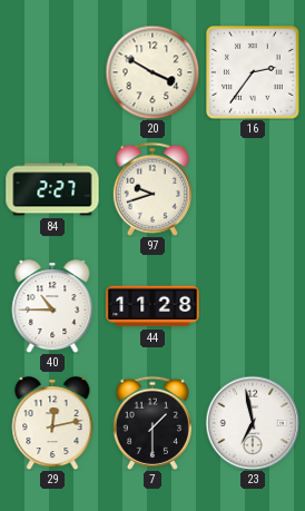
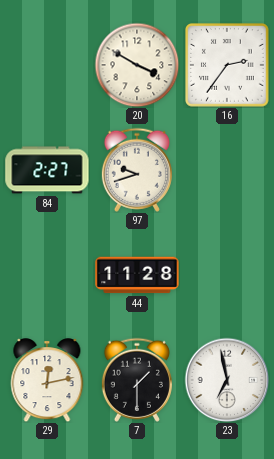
40: 10:45 -> none
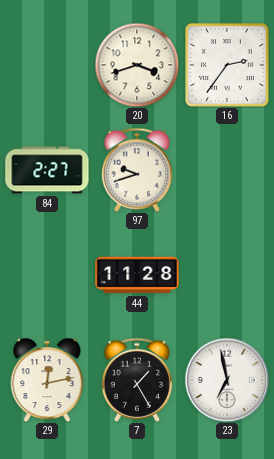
20: 3:50 -> 3:42
7: 1:30 -> 1:25
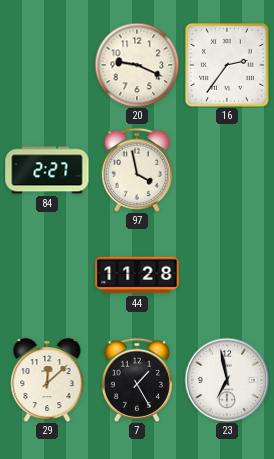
20: 3:42 -> 9:19
97: 9:42 -> 3:58
29: 12:13 -> 12:08
